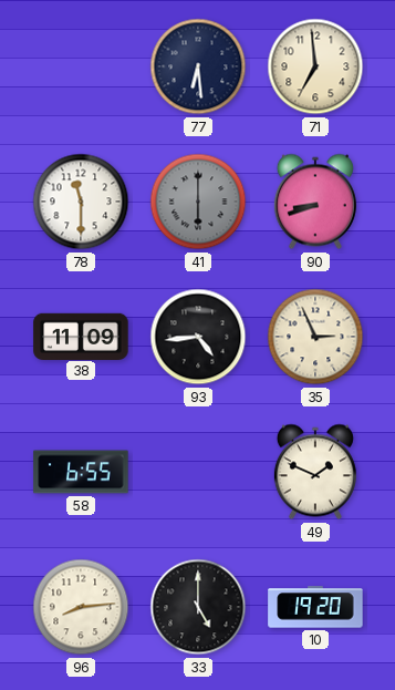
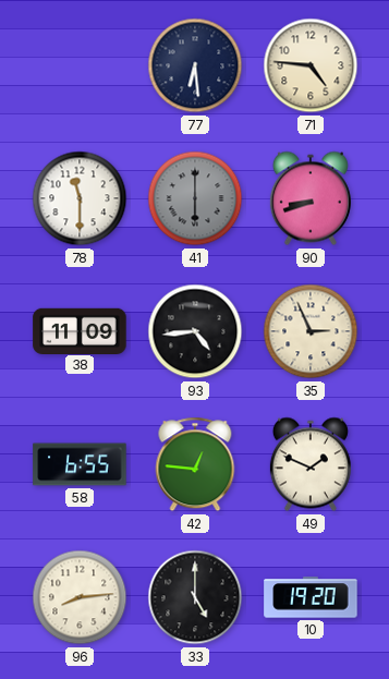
71: 6:59 -> 4:46
42: none -> 12:46
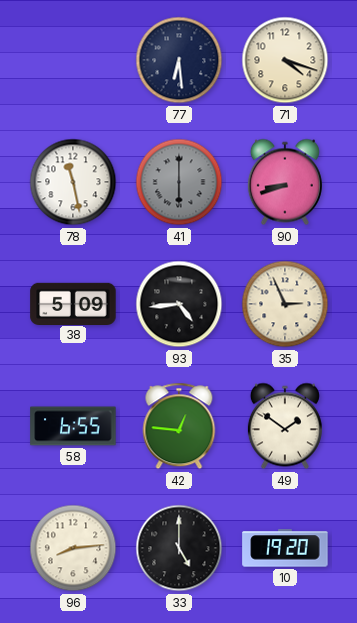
71: 4:46 -> 4:18
78: 11:30 -> 11:28
38: 11:09 -> 5:09
49: 1:49 -> 1:51
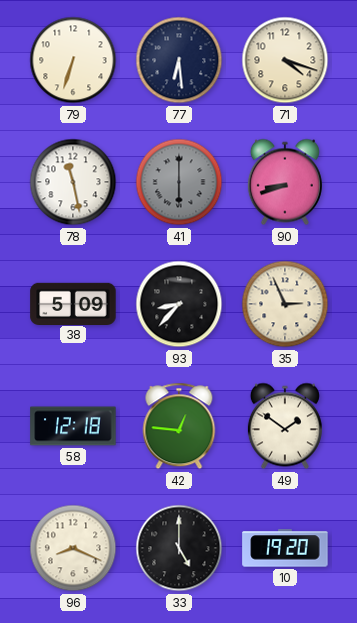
79: none -> 6:33
93: 4:44 -> 8:37
58: 6:55 -> 12:18
96: 8:14 -> 8:19
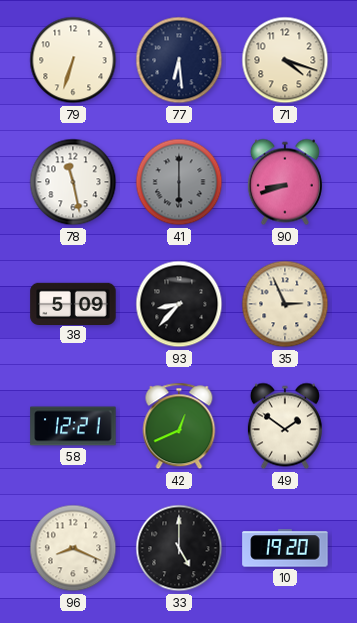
58: 12:18 -> 12:21
42: 12:46 -> 12:41
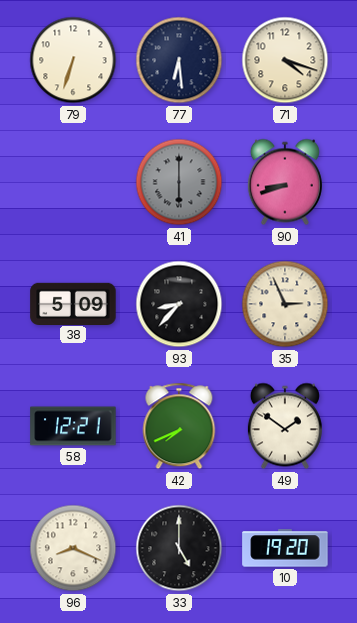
78: 11:28 -> none
42: 12:41 -> 7:41
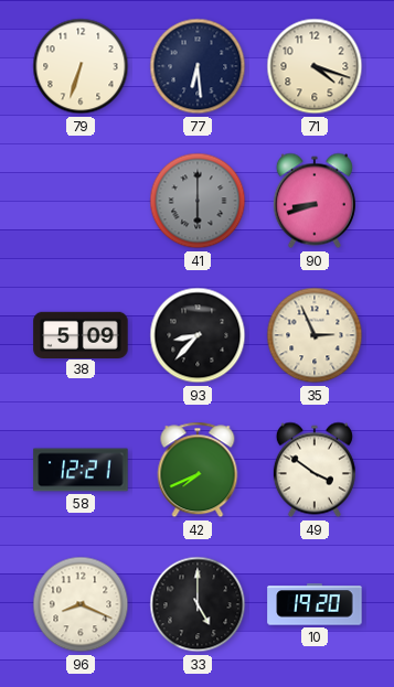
49: 1:51 -> 3:51
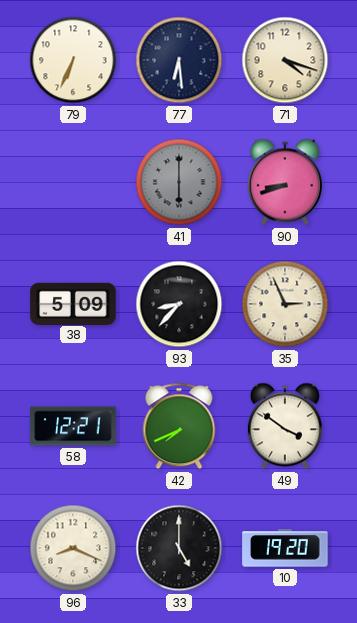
79: 6:33 -> 6:34
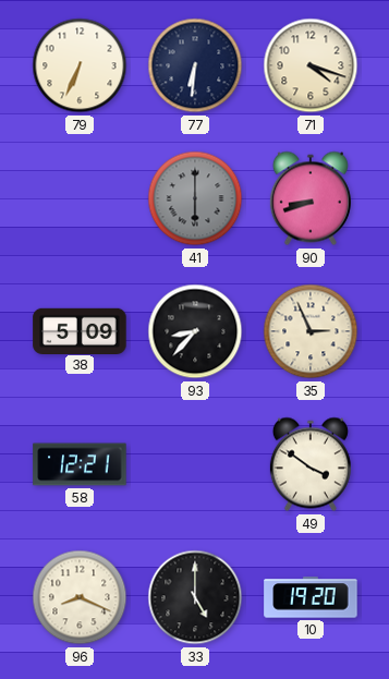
77: 6:29 -> 6:31
42: 7:41 -> none
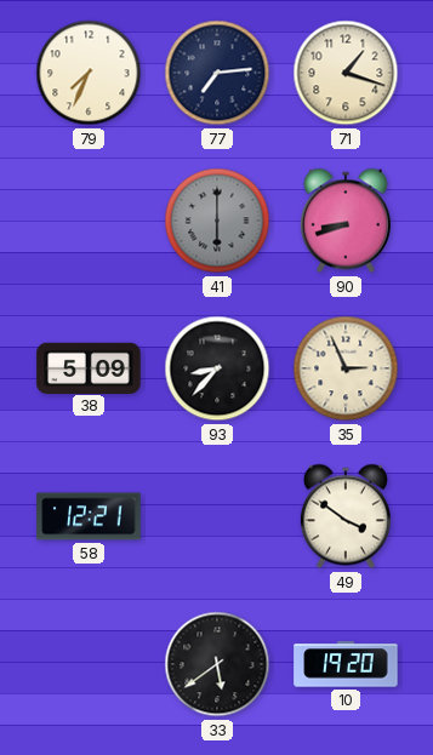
79: 6:34 -> 7:34
77: 6:31 -> 7:14
71: 4:18 -> 1:18
96: 8:19 -> none
33: 5:00 -> 5:39
